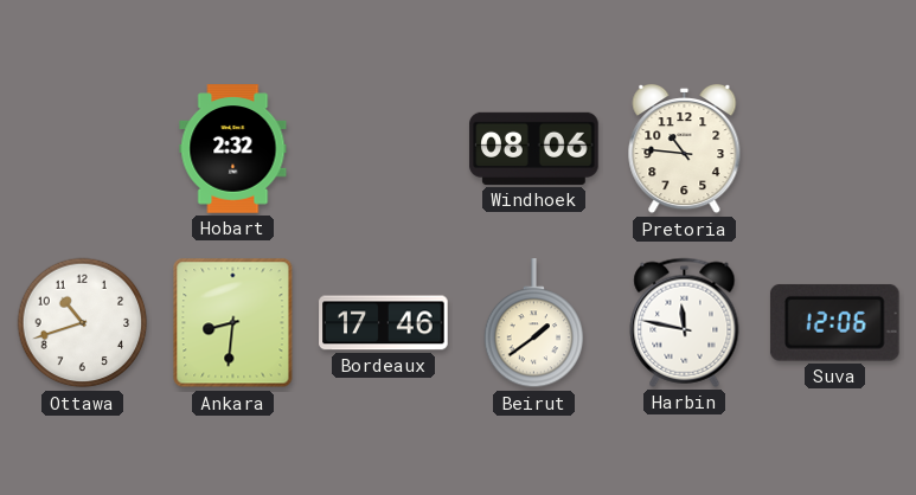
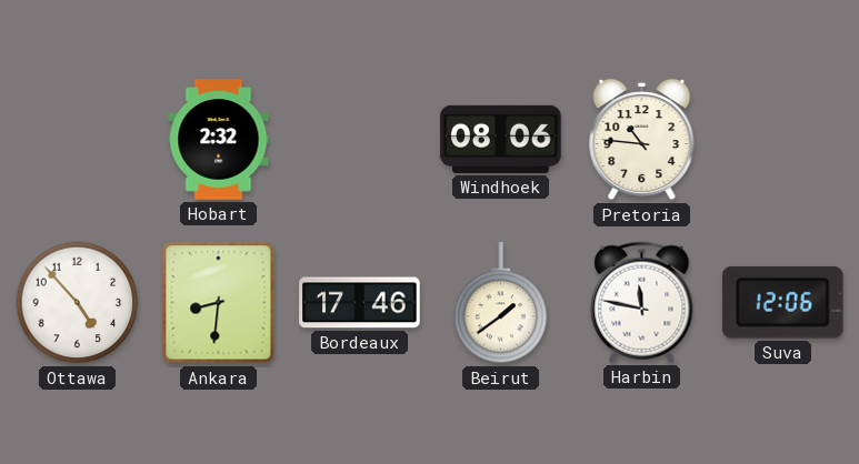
Ottawa: 10:42 -> 4:53
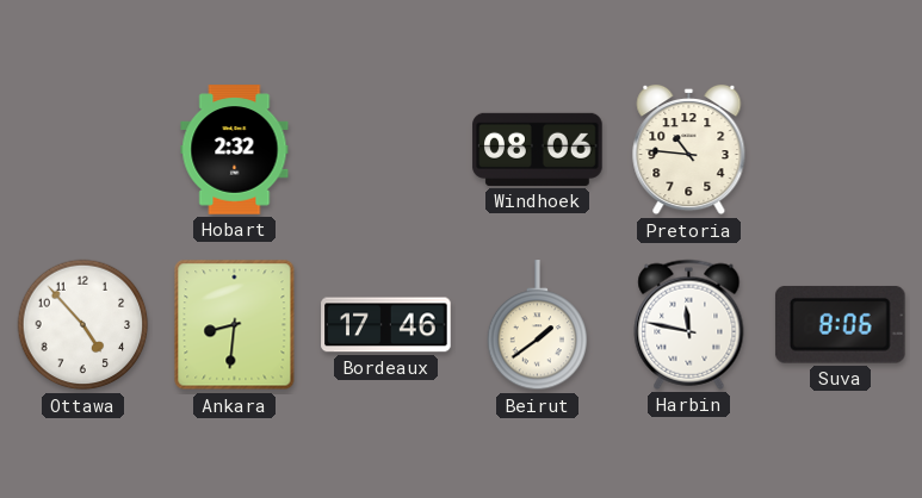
Suva: 12:06 -> 8:06
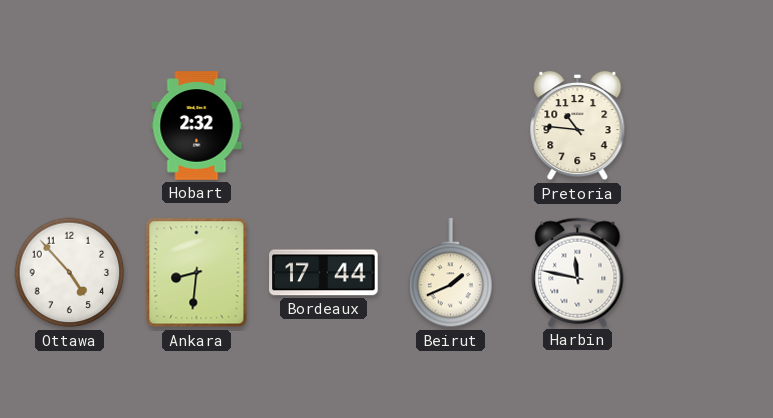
Windhoek: 08:06 -> none
Bordeaux: 17:46 -> 17:44
Beirut: 1:39 -> 1:41
Suva: 8:06 -> none
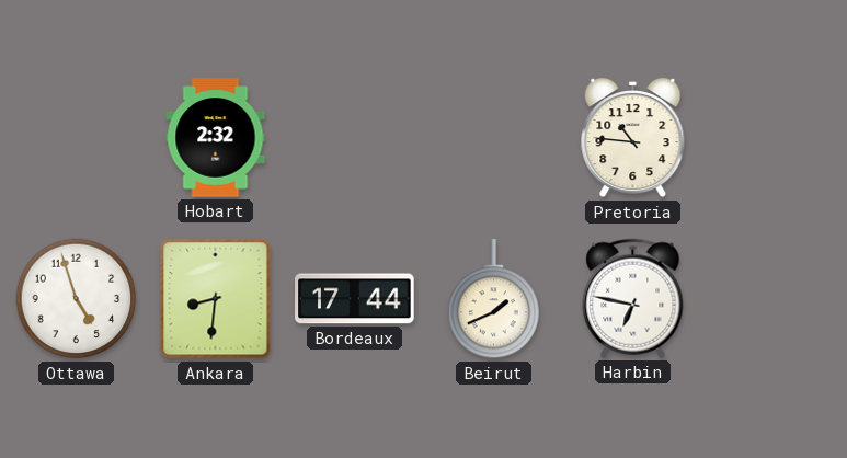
Ottawa: 4:53 -> 4:57
Harbin: 11:47 -> 6:47
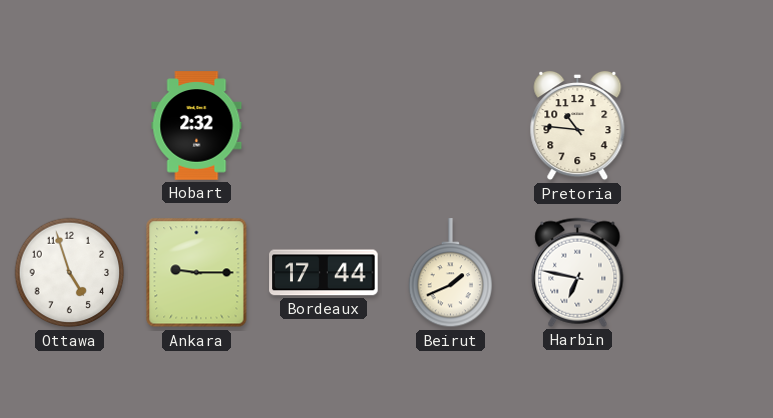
Ankara: 8:31 -> 9:15
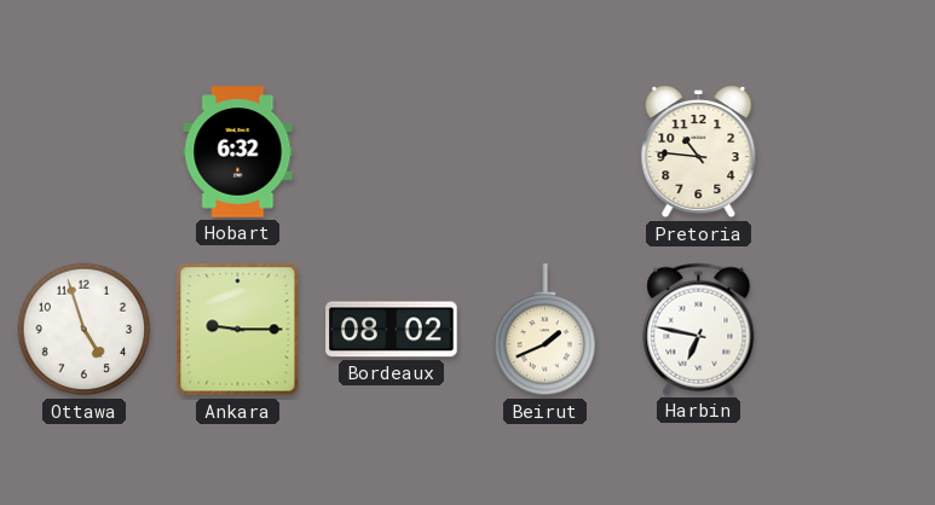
Hobart: 2:32 -> 6:32
Bordeaux: 17:44 -> 08:02
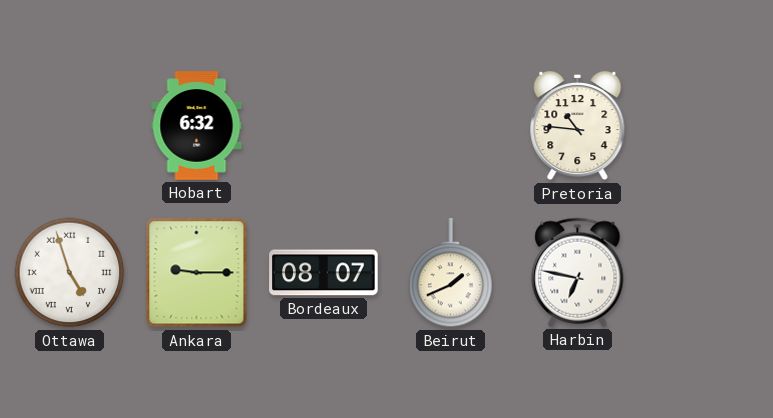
Ottawa numerals: Arabic -> Roman
Bordeaux: 08:02 -> 08:07
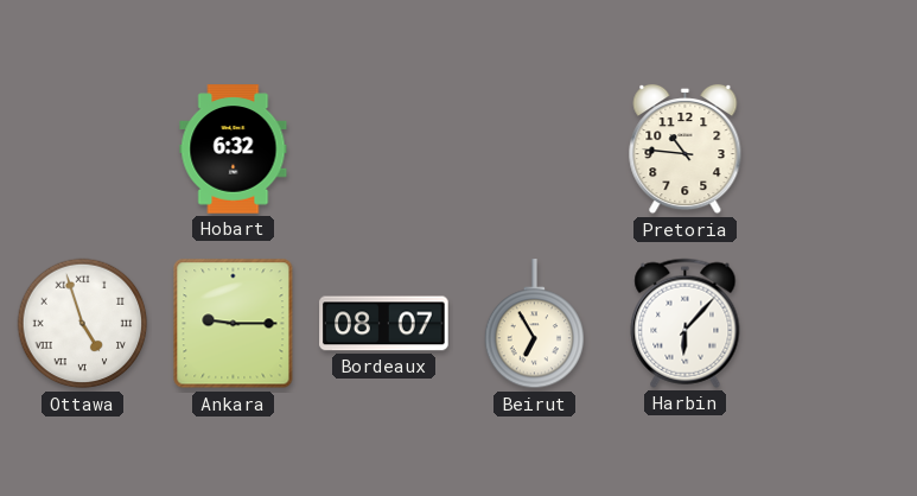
Beirut: 1:41 -> 6:55
Harbin: 6:47 -> 6:07
